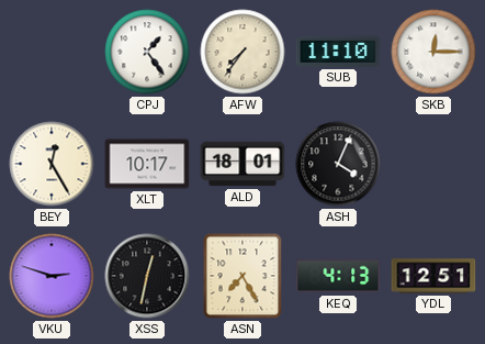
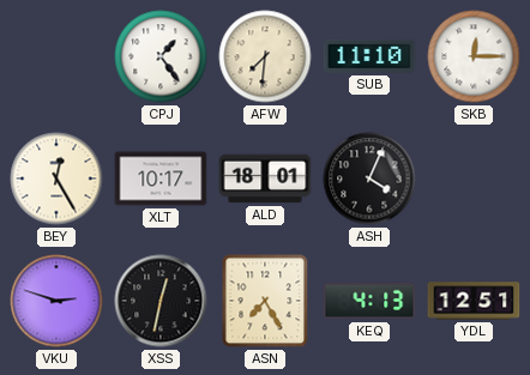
AFW: 7:36 -> 7:31
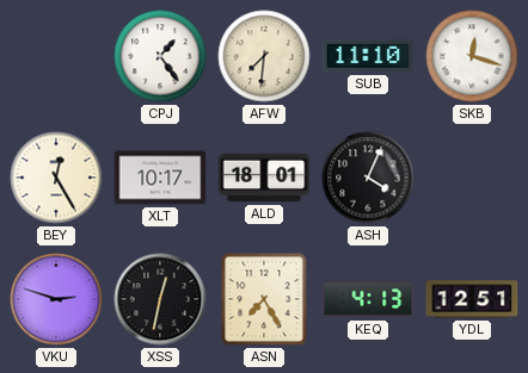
SKB: 12:15 -> 12:18
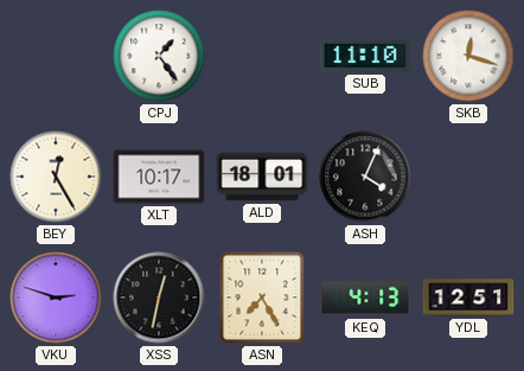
AFW: 7:31 -> none
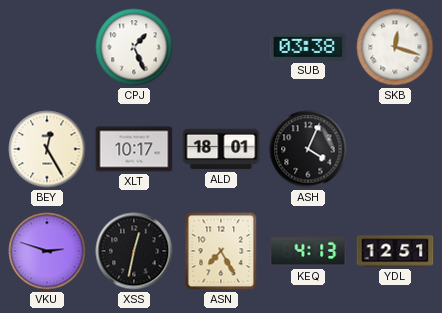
CPJ: 1:24 -> 1:26
SUB: 11:10 -> 03:38
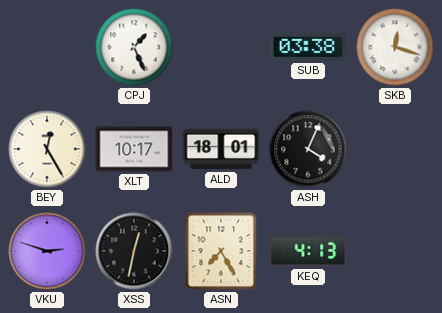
YDL: 12:51 -> none
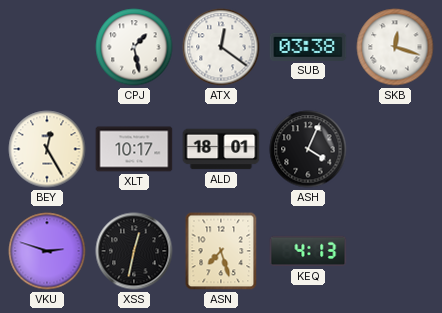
CPJ: 1:26 -> 1:28
ATX: none -> 12:21
ASN: 7:25 -> 7:27
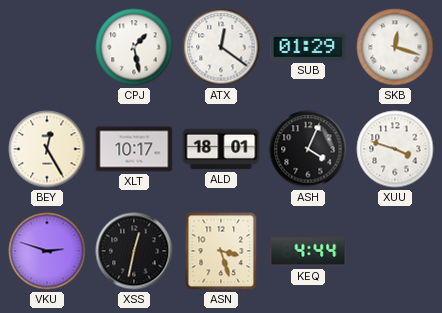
SUB: 03:38 -> 01:29
XUU: none -> 3:48
ASN: 7:27 -> 3:27
KEQ: 4:13 -> 4:44
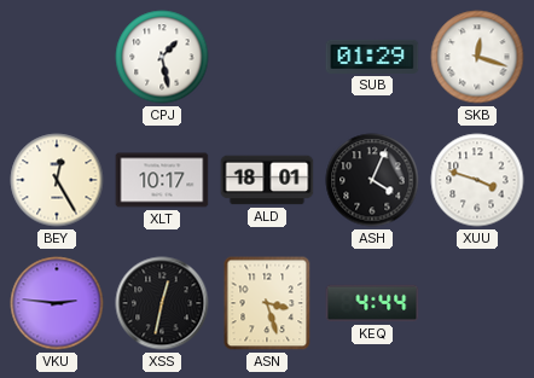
ATX: 12:21 -> none
VKU: 2:48 -> 2:46
